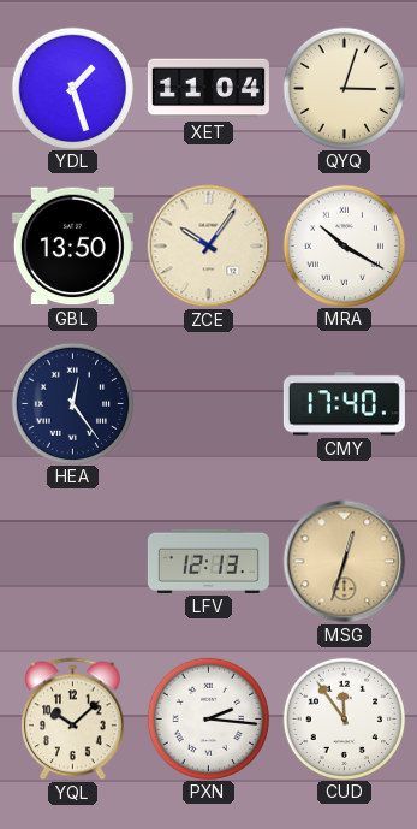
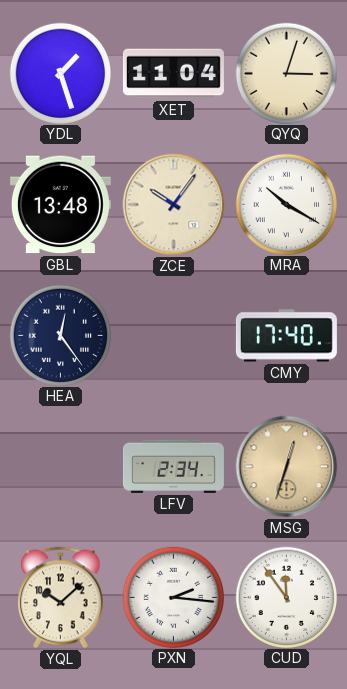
GBL: 13:50 -> 13:48
LFV: 12:13 -> 2:34
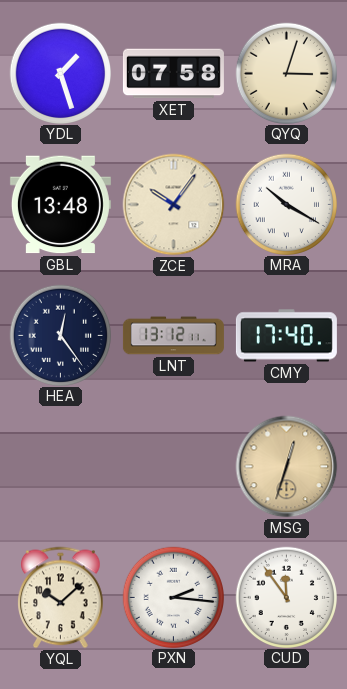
XET: 11:04 -> 07:58
LNT: none -> 13:12
LFV: 2:34 -> none
